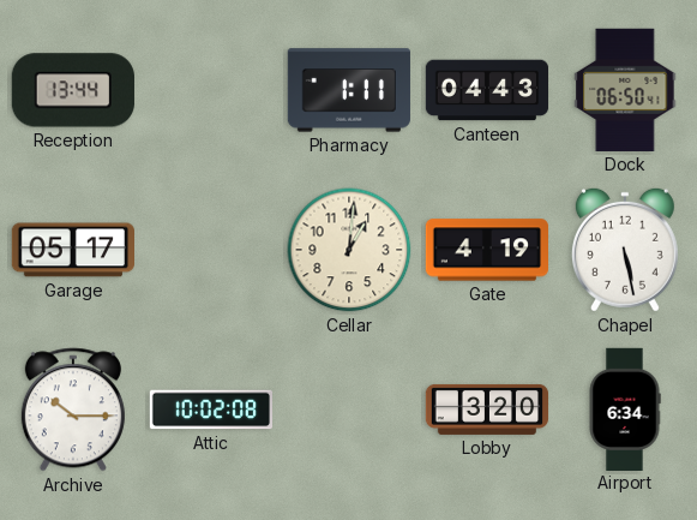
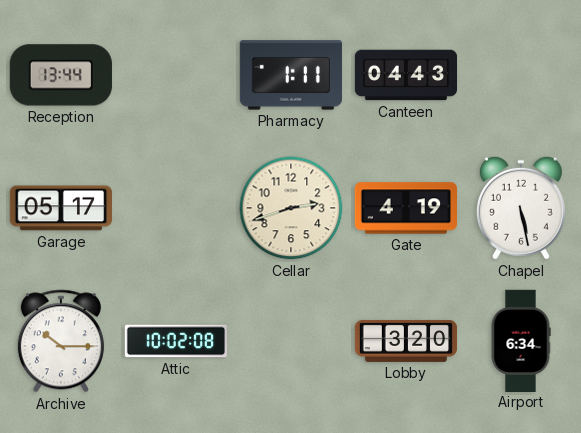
Dock: 06:50 -> none
Cellar: 1:01 -> 2:42
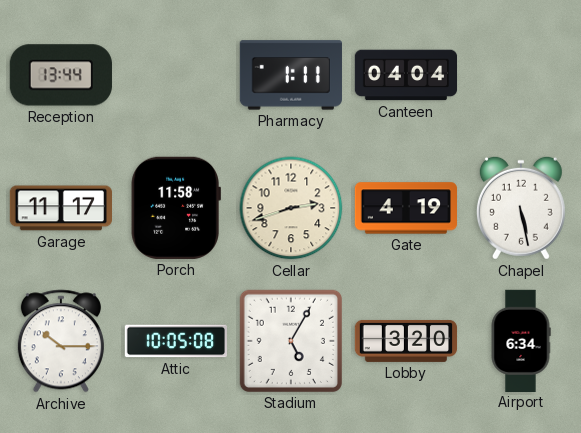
Canteen: 04:43 -> 04:04
Garage: 05:17 -> 11:17
Porch: none -> 11:58
Attic: 10:02 -> 10:05
Stadium: none -> 5:05
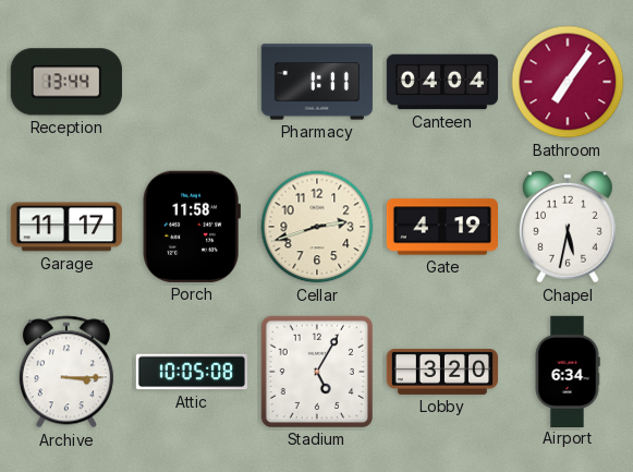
Bathroom: none -> 7:06
Chapel: 5:28 -> 5:32
Archive: 10:15 -> 3:15
